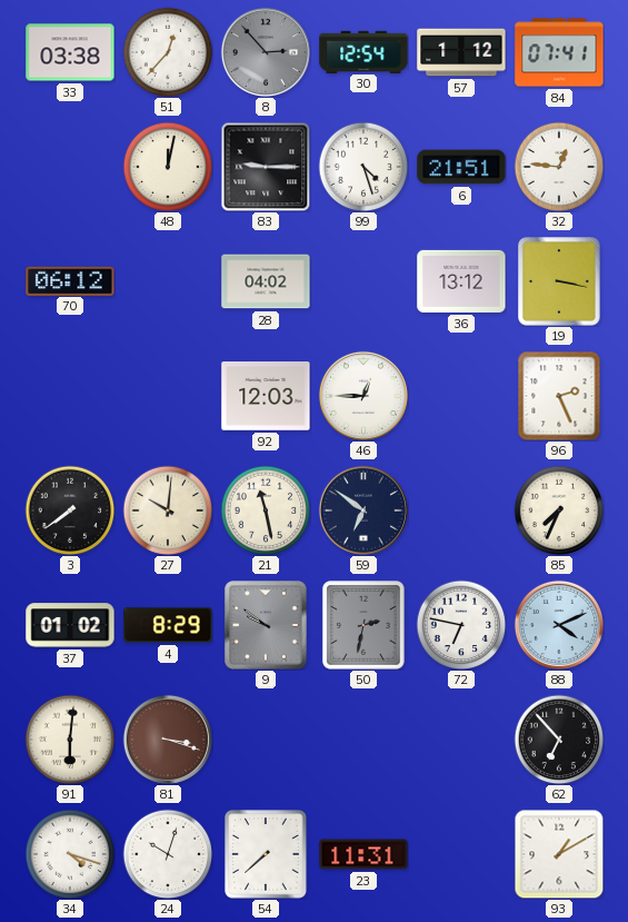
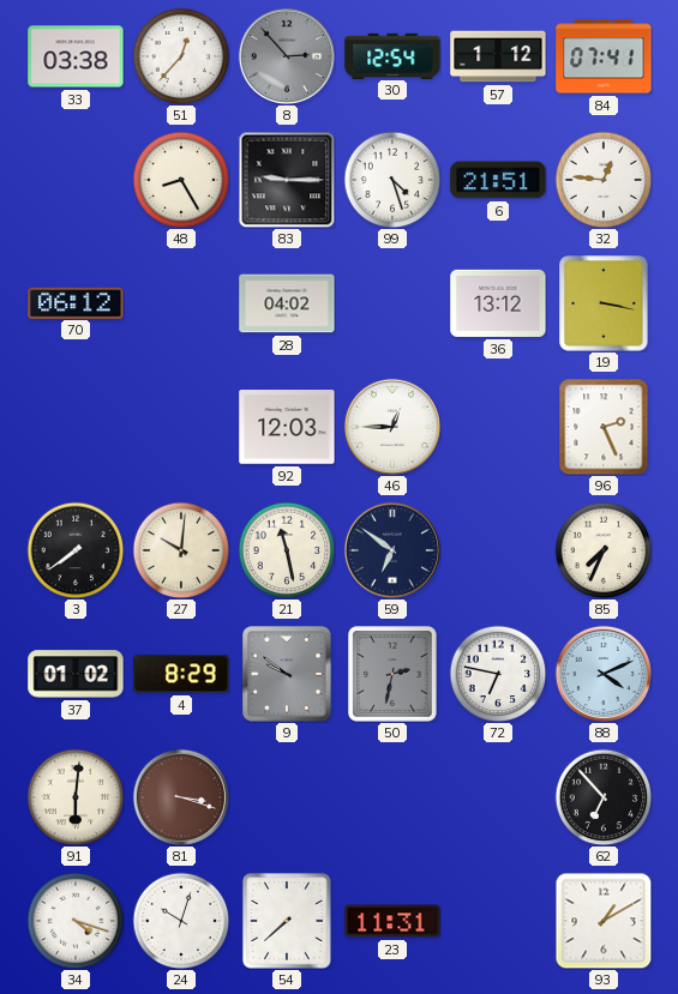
48: 12:02 -> 8:25
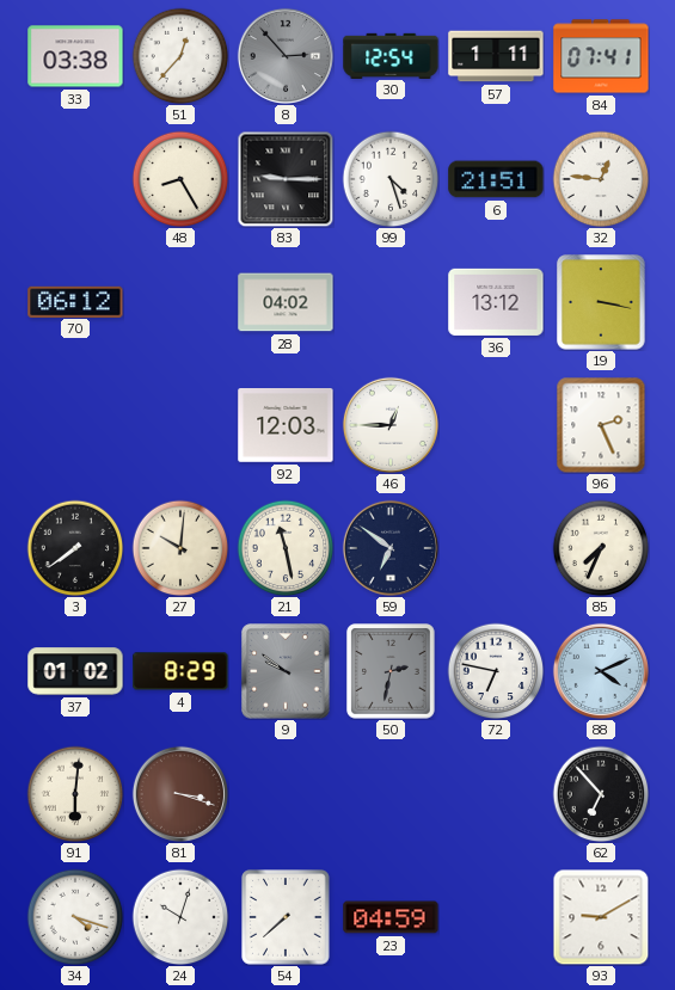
57: 1:12 -> 1:11
23: 11:31 -> 04:59
93: 1:10 -> 9:10
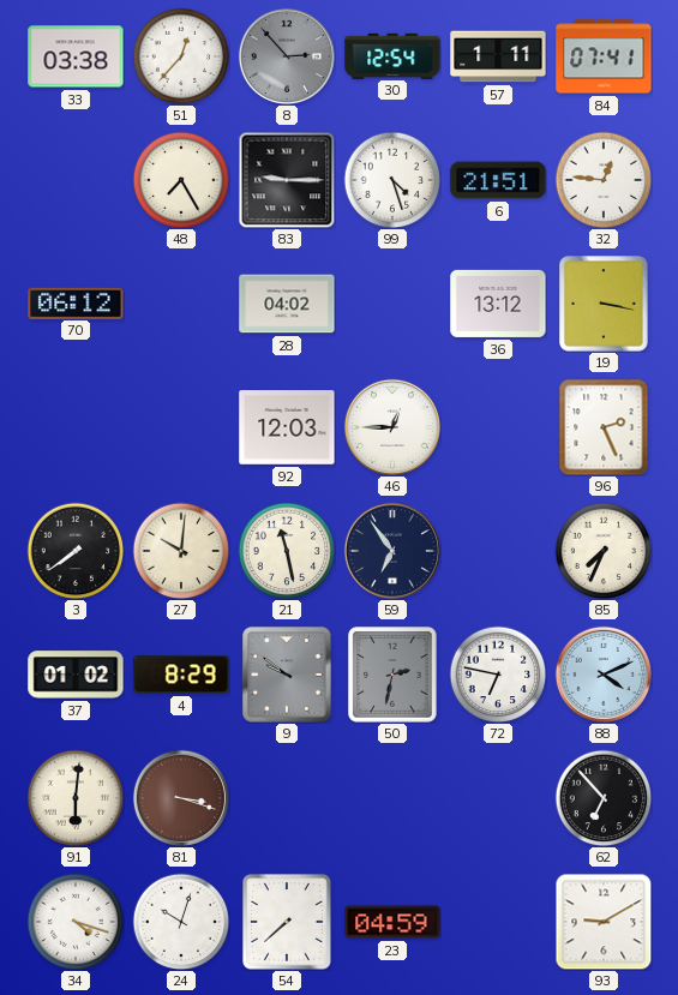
48: 8:25 -> 7:25
59: 6:51 -> 6:54
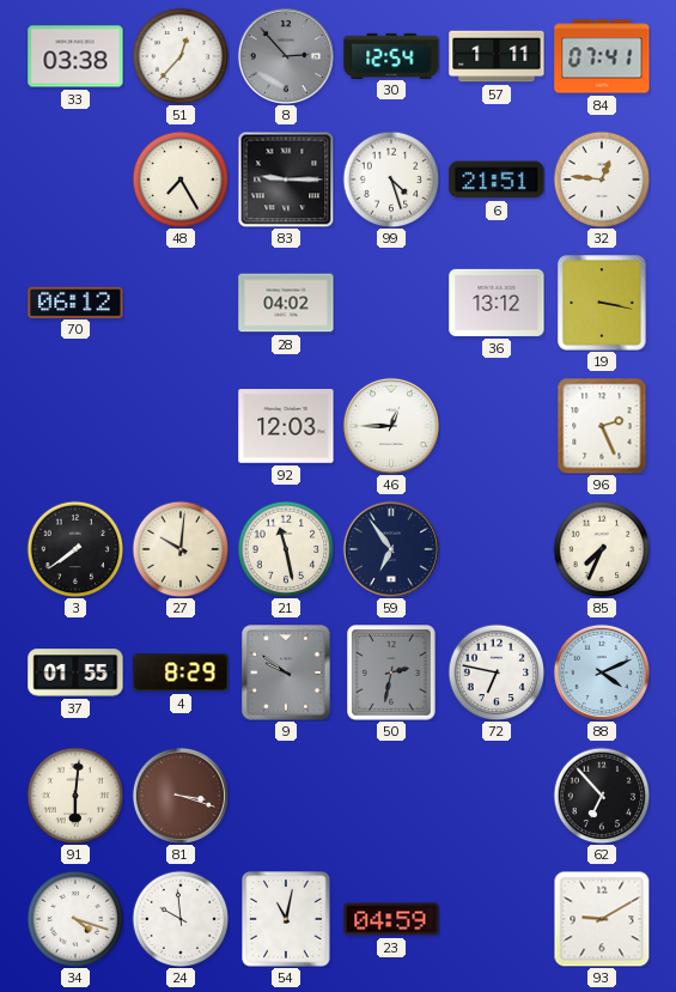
37: 01:02 -> 01:55
24: 10:03 -> 9:59
54: 7:38 -> 11:02
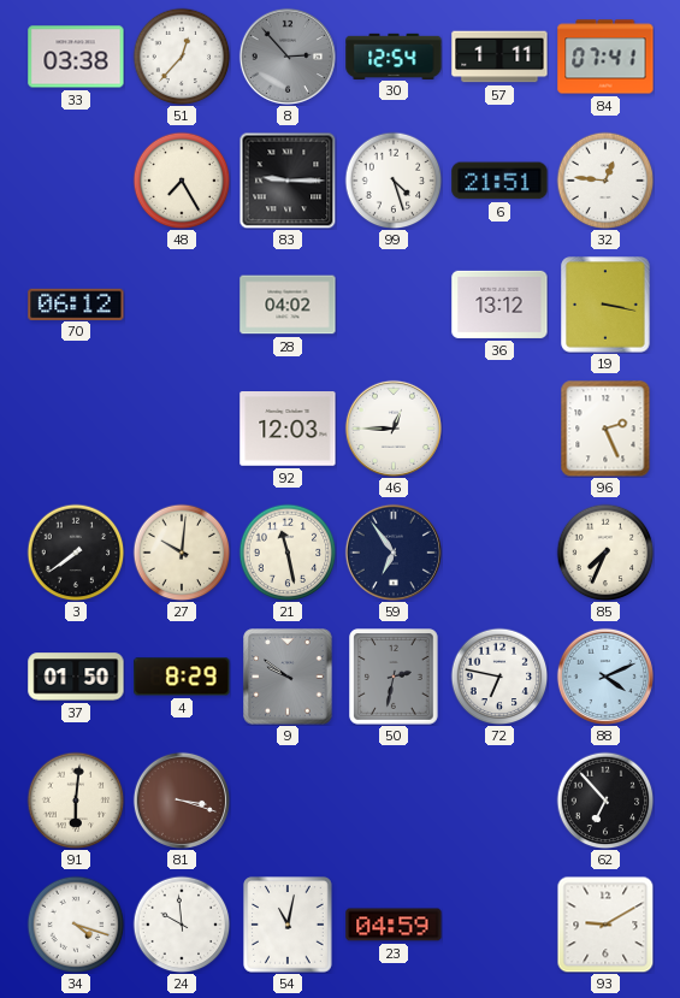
37: 01:55 -> 01:50
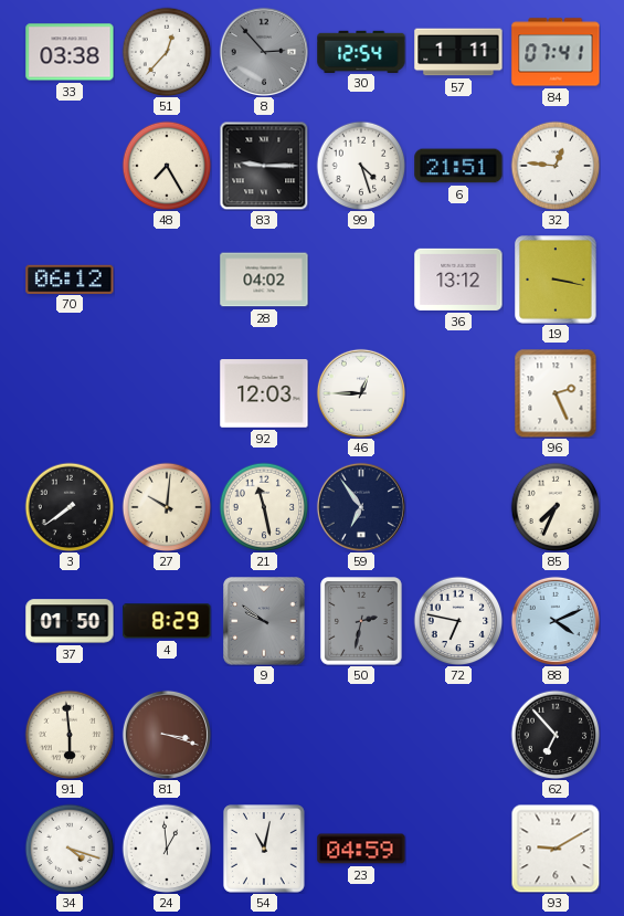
91: 6:01 -> 5:59
24: 9:59 -> 12:59
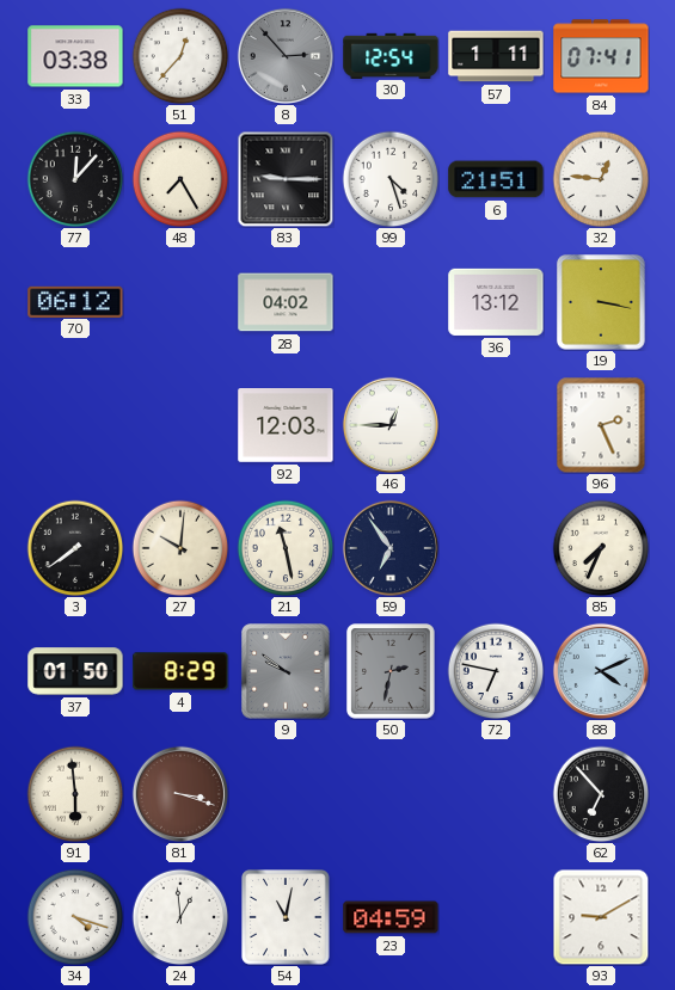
77: none -> 12:07
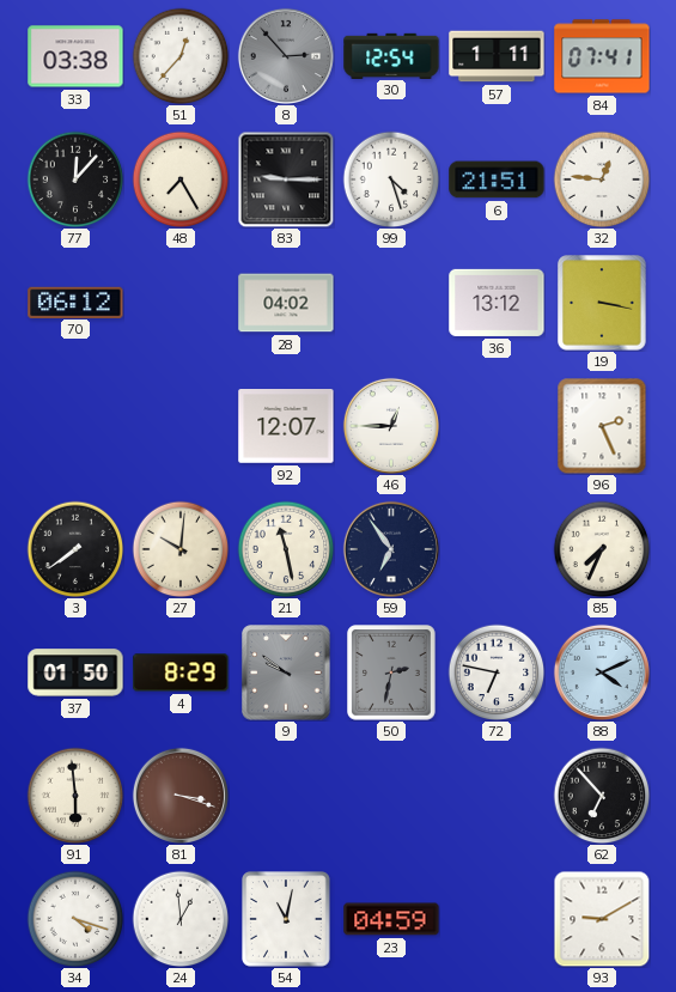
92: 12:03 -> 12:07
